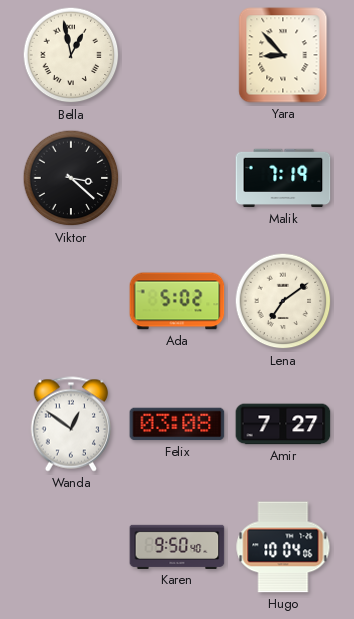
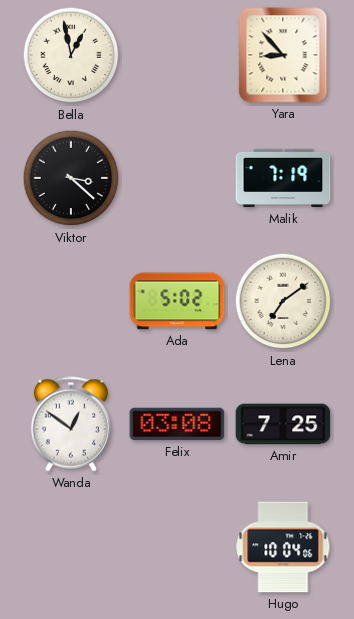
Amir: 7:27 -> 7:25
Karen: 9:50 -> none
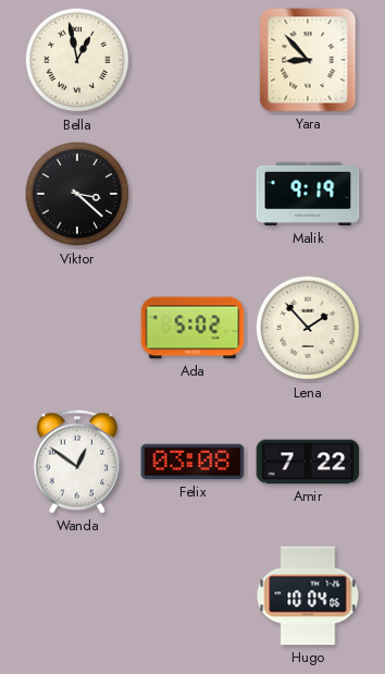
Malik: 7:19 -> 9:19
Lena: 7:09 -> 1:53
Amir: 7:25 -> 7:22
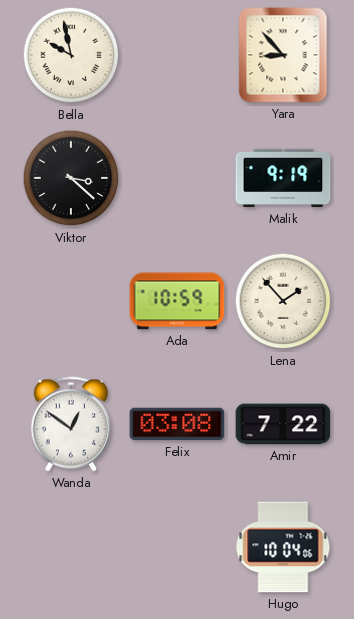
Bella: 12:58 -> 9:58
Ada: 5:02 -> 10:59
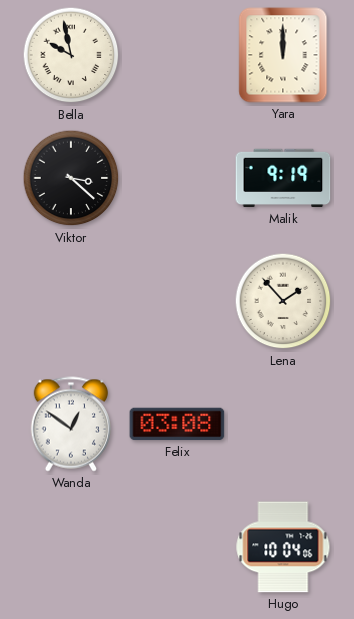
Yara: 8:53 -> 12:00
Ada: 10:59 -> none
Amir: 7:22 -> none
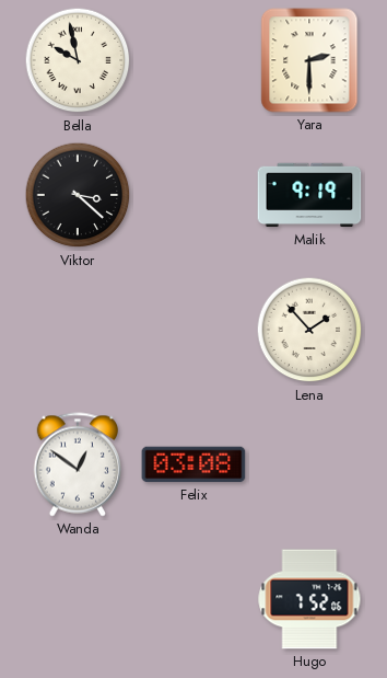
Yara: 12:00 -> 2:30
Hugo: 10:04 -> 7:52
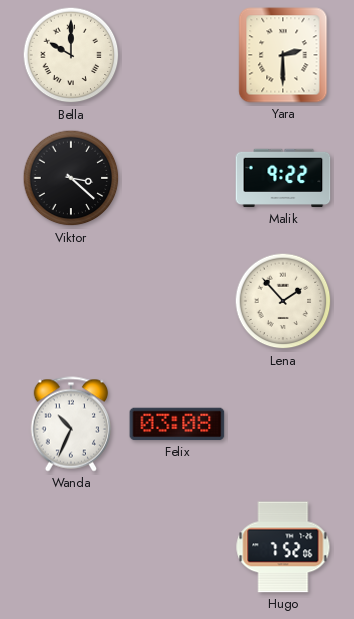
Bella: 9:58 -> 10:00
Malik: 9:19 -> 9:22
Wanda: 12:51 -> 10:34
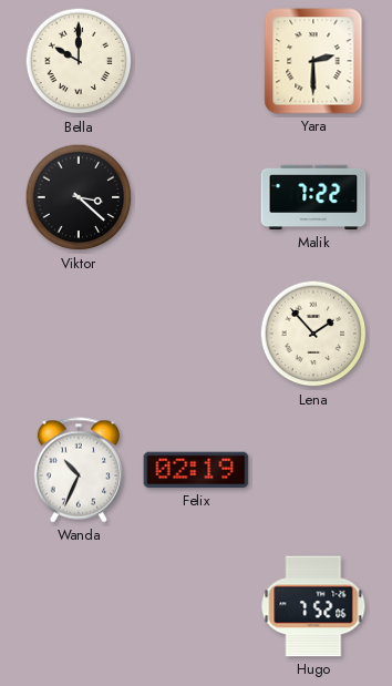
Malik: 9:22 -> 7:22
Felix: 03:08 -> 02:19
